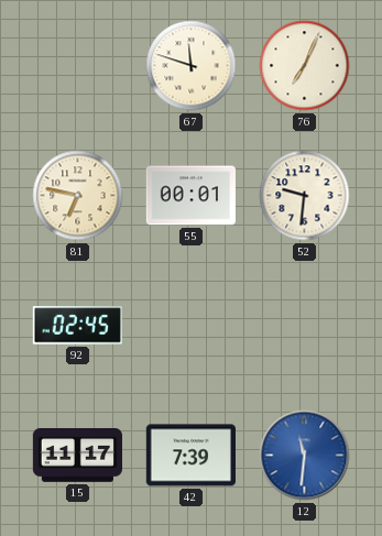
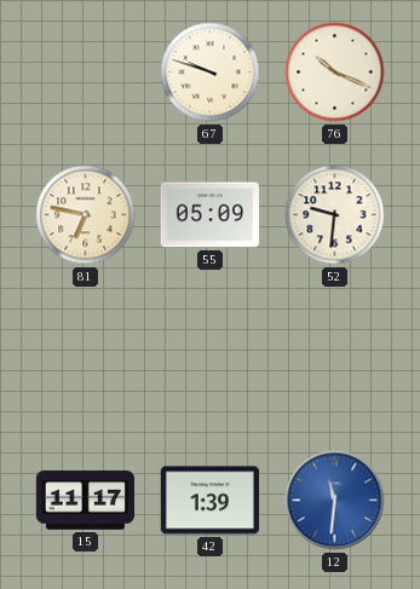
67: 11:48 -> 9:48
76: 7:04 -> 10:19
55: 00:01 -> 05:09
92: 02:45 -> none
42: 7:39 -> 1:39
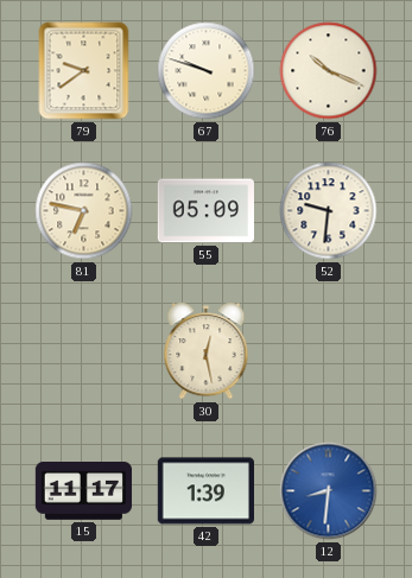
79: none -> 9:39
30: none -> 12:28
12: 11:31 -> 8:31
